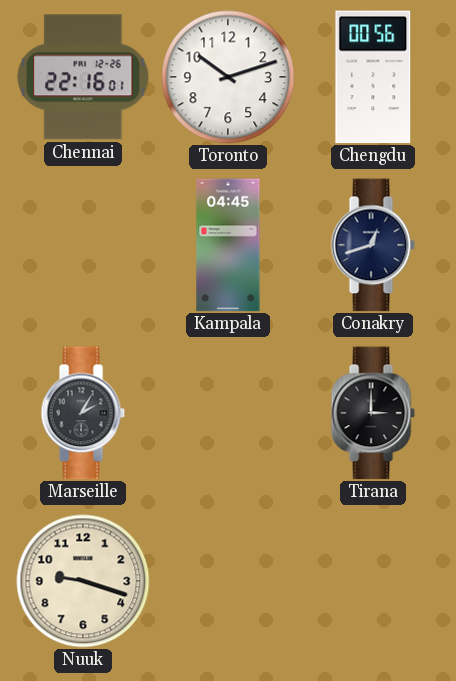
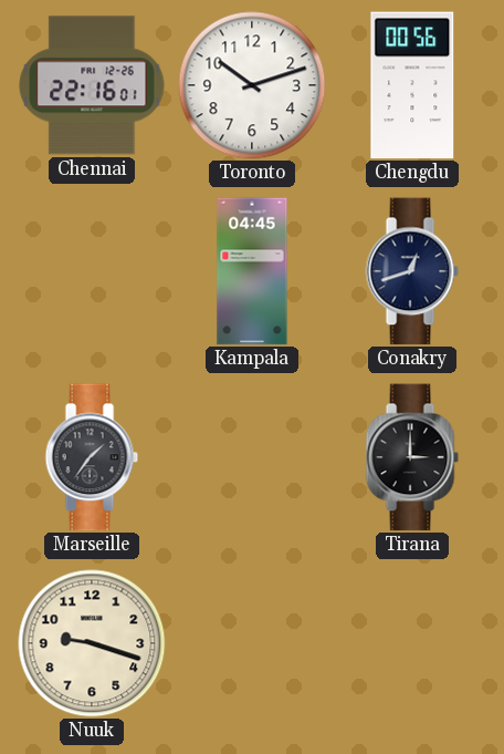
Marseille: 2:05 -> 1:36
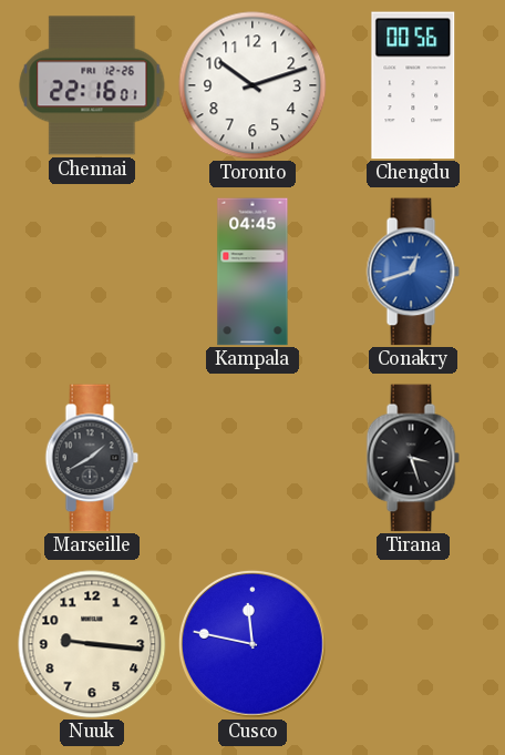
Conakry dial: navy -> blue
Marseille: 1:36 -> 1:40
Tirana: 3:00 -> 3:27
Nuuk: 9:18 -> 9:16
Cusco: none -> 11:47
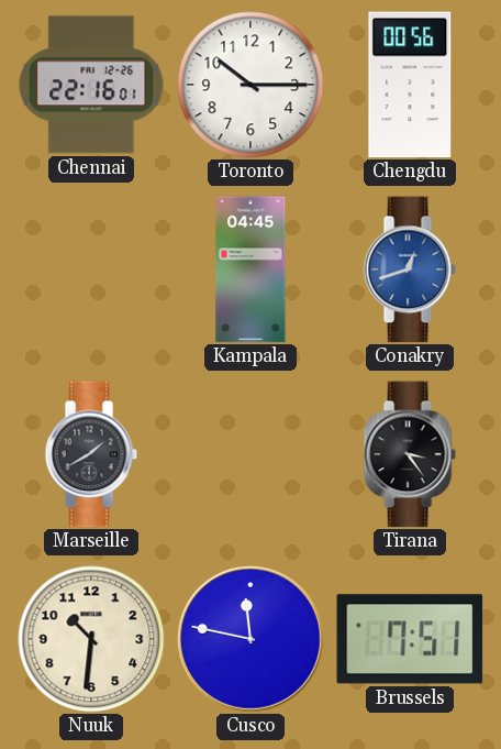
Toronto: 10:12 -> 10:15
Tirana: 3:27 -> 3:24
Nuuk: 9:16 -> 10:31
Brussels: none -> 7:51
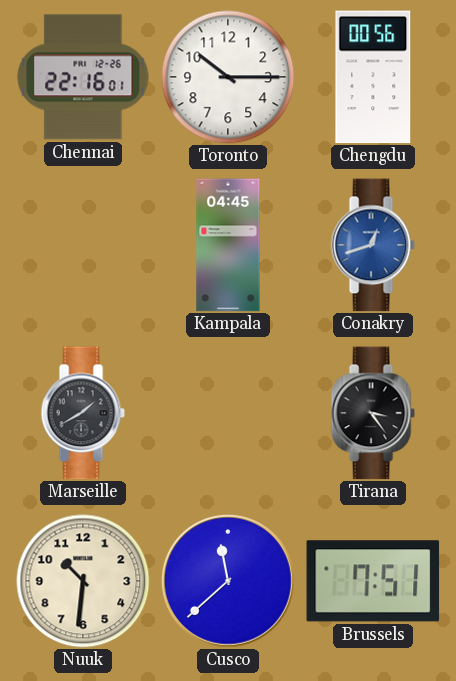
Cusco: 11:47 -> 11:38
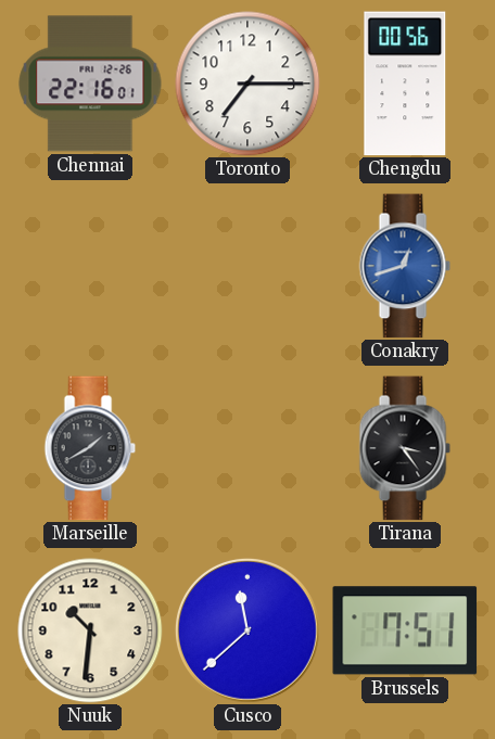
Toronto: 10:15 -> 7:15
Kampala: 04:45 -> none
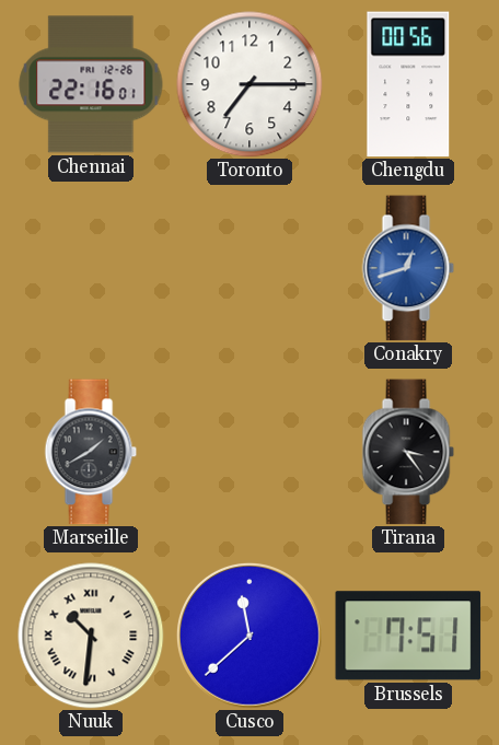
Nuuk numerals: Arabic -> Roman
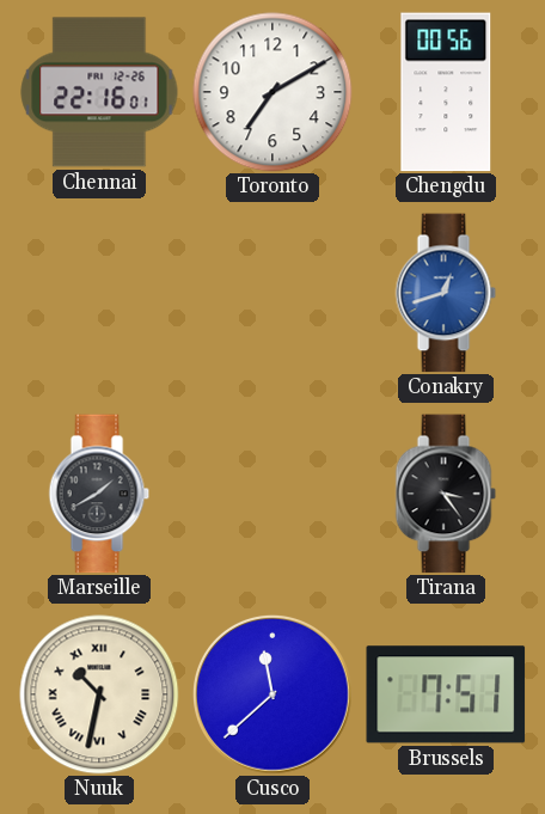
Toronto: 7:15 -> 7:10
Nuuk: 10:31 -> 10:32
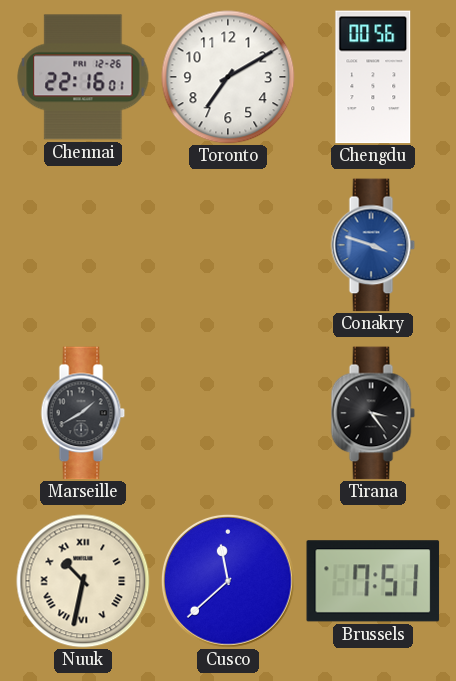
Conakry: 12:42 -> 3:48
